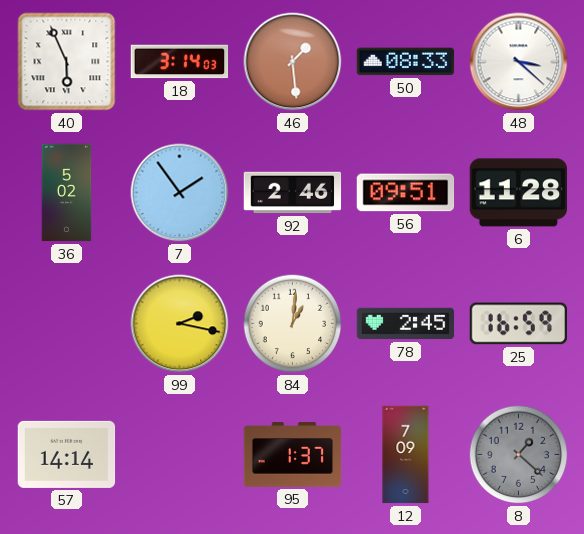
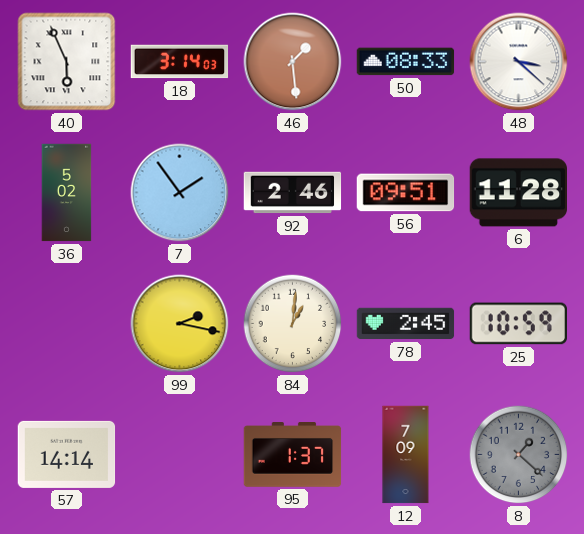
25: 16:59 -> 10:59
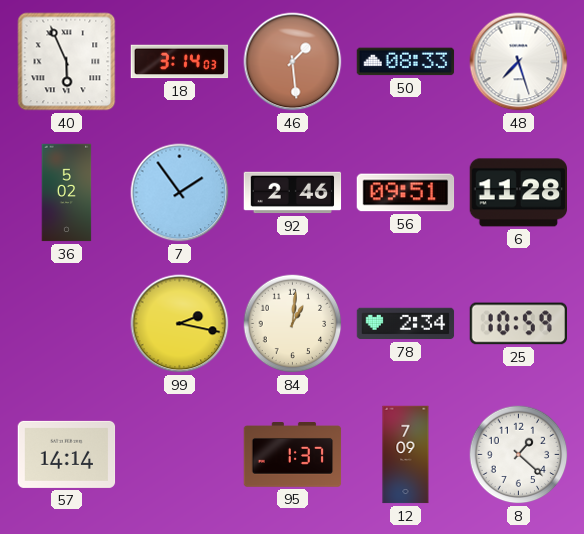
48: 3:22 -> 7:27
78: 2:45 -> 2:34
8 dial: grey -> white
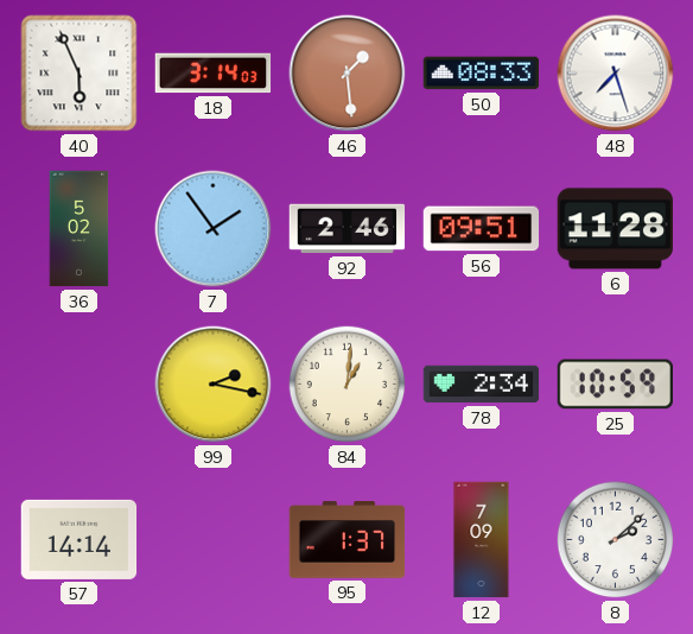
8: 1:22 -> 2:08
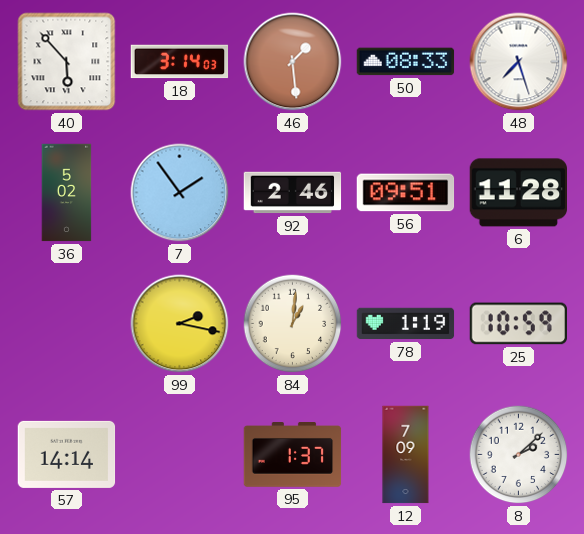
40: 5:56 -> 5:53
78: 2:34 -> 1:19
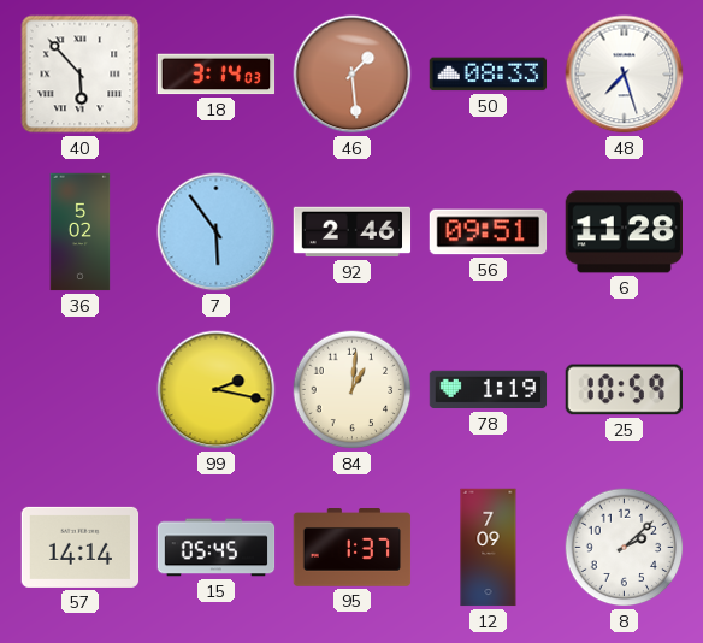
7: 1:54 -> 5:54
15: none -> 05:45
